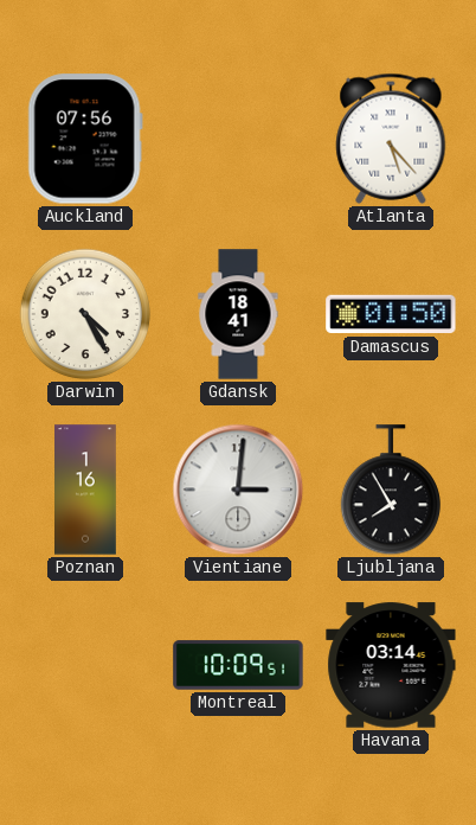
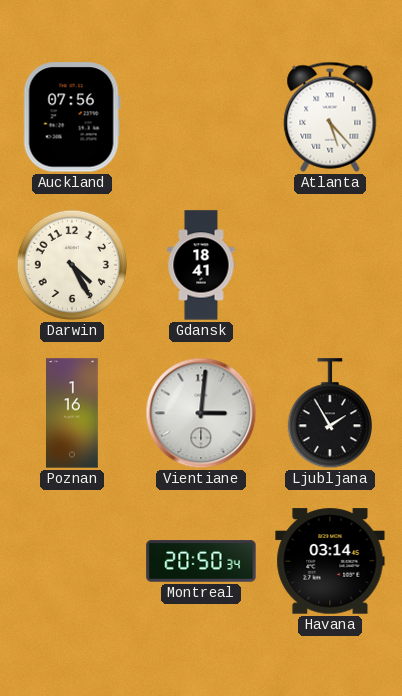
Damascus: 01:50 -> none
Ljubljana: 7:55 -> 1:55
Montreal: 10:09 -> 20:50
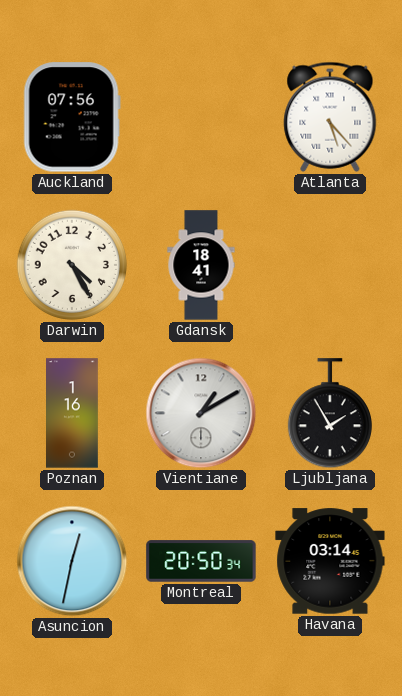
Vientiane: 3:01 -> 1:10
Asuncion: none -> 12:32
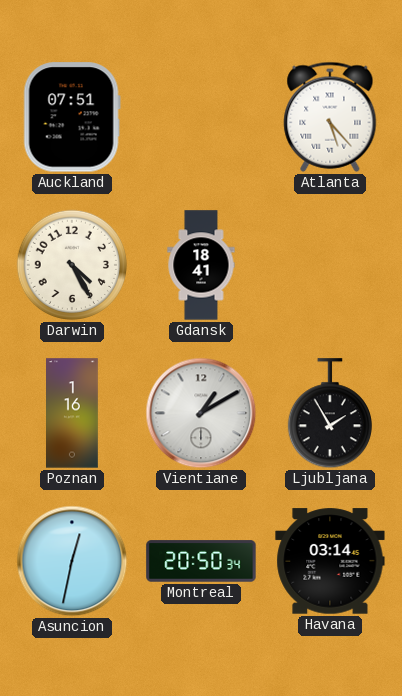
Auckland: 07:56 -> 07:51
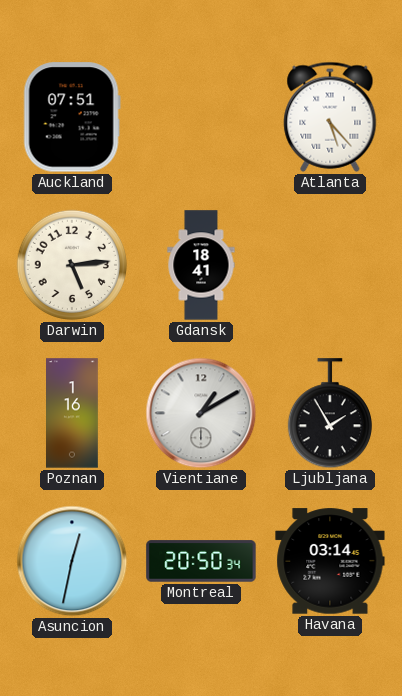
Darwin: 4:25 -> 5:14
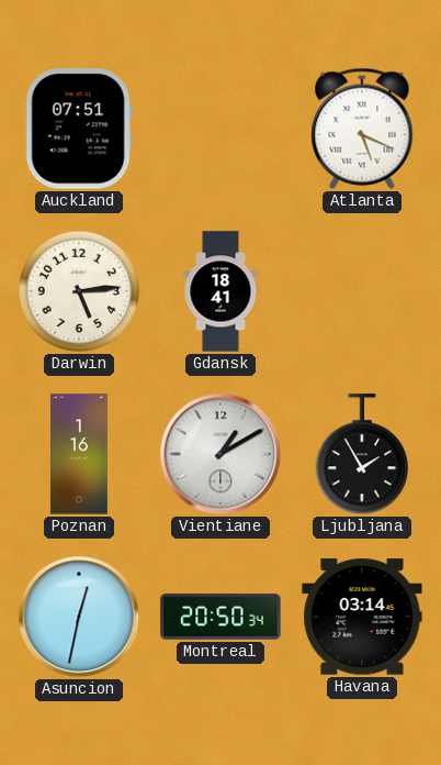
Atlanta: 5:23 -> 5:19
